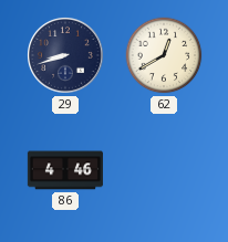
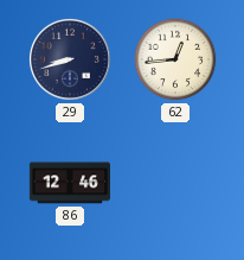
62: 12:40 -> 12:44
86: 4:46 -> 12:46
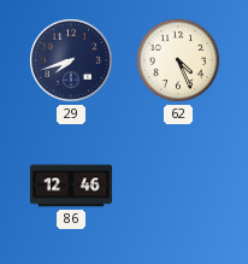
29: 8:42 -> 7:42
62: 12:44 -> 4:26
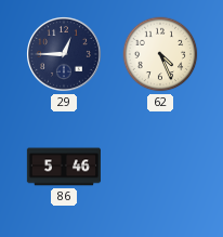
29: 7:42 -> 12:45
86: 12:46 -> 5:46
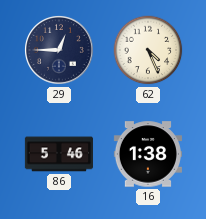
16: none -> 1:38
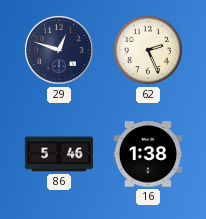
29: 12:45 -> 12:48
62: 4:26 -> 2:26
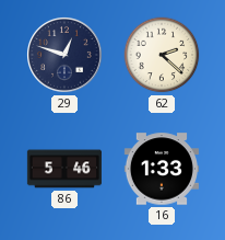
62: 2:26 -> 2:22
16: 1:38 -> 1:33
